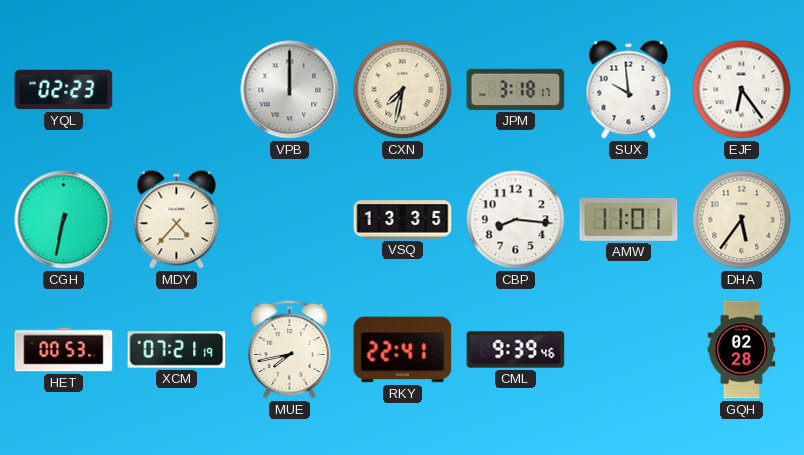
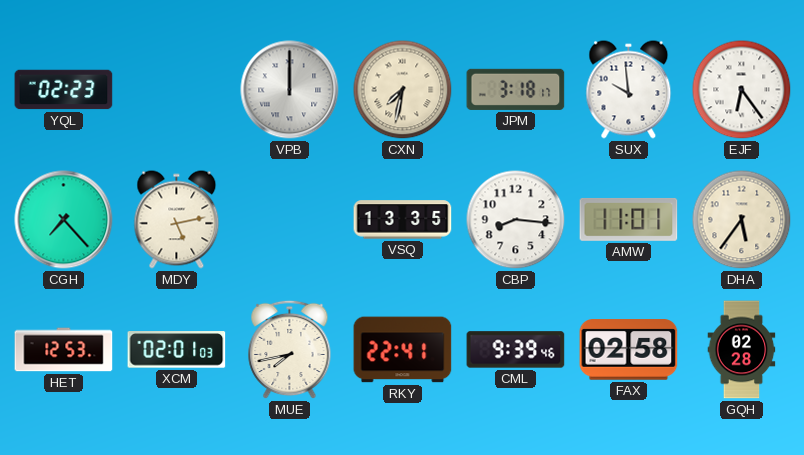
CGH: 6:32 -> 7:23
MDY: 4:37 -> 5:13
HET: 00:53 -> 12:53
XCM: 07:21 -> 02:01
FAX: none -> 02:58
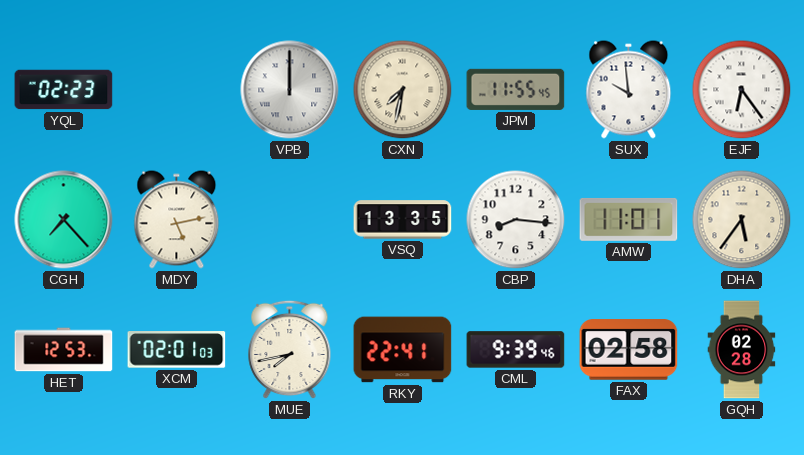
JPM: 3:18 -> 11:55
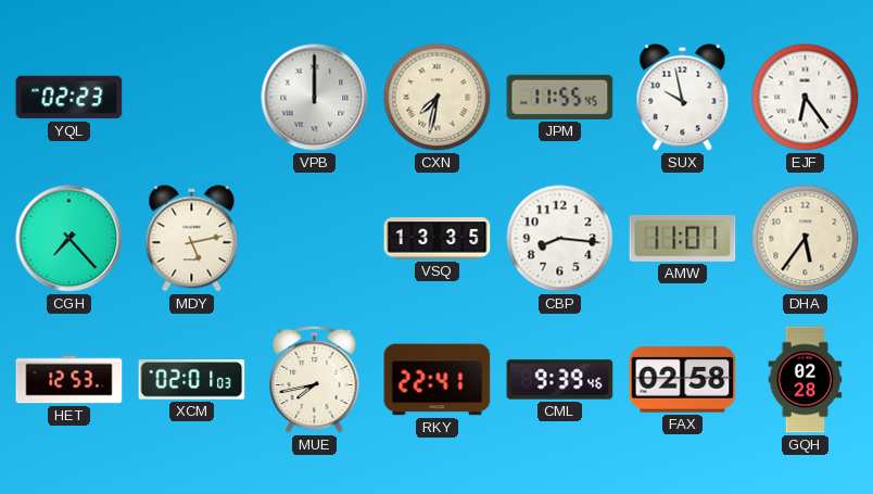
SUX: 9:59 -> 9:58
